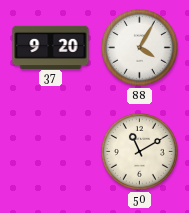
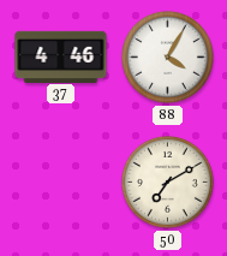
37: 9:20 -> 4:46
50: 11:10 -> 7:10
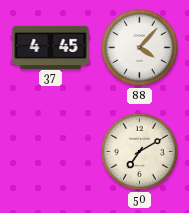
37: 4:46 -> 4:45
88: 4:05 -> 4:07
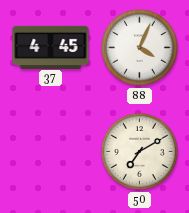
88: 4:07 -> 4:04
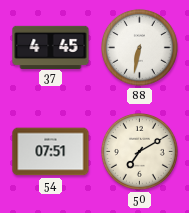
88: 4:04 -> 6:32
54: none -> 07:51
